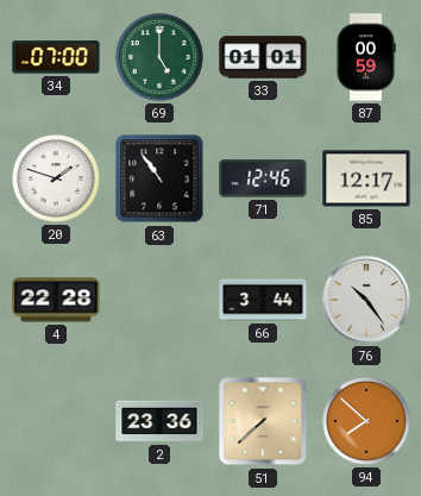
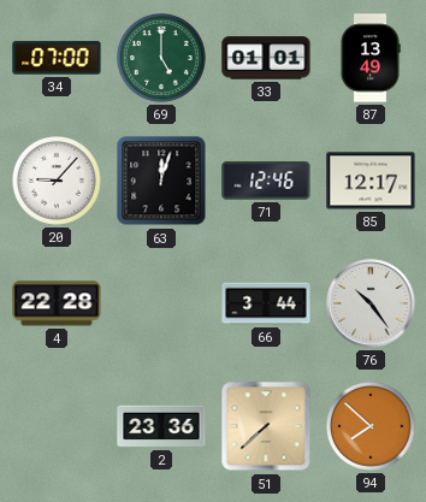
87: 00:59 -> 13:49
20: 1:48 -> 9:07
63: 10:54 -> 12:03
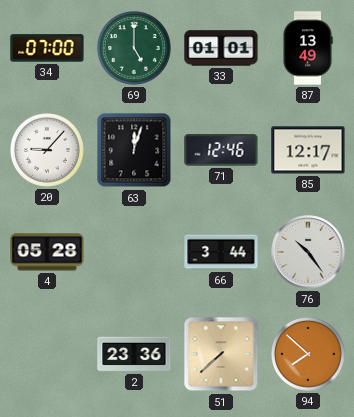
4: 22:28 -> 05:28
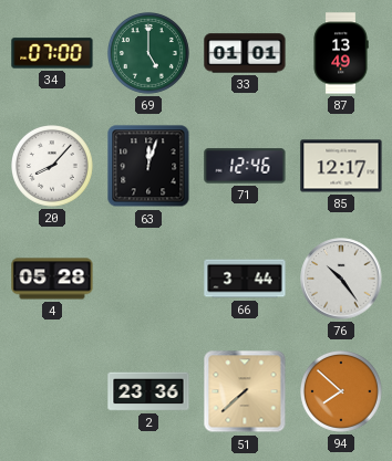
20: 9:07 -> 8:07
